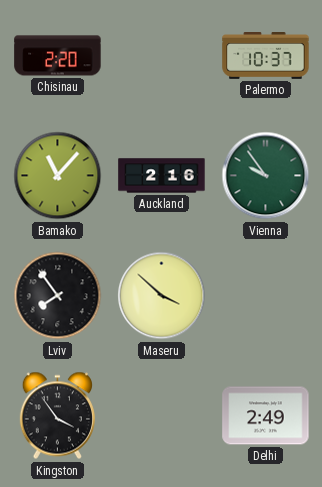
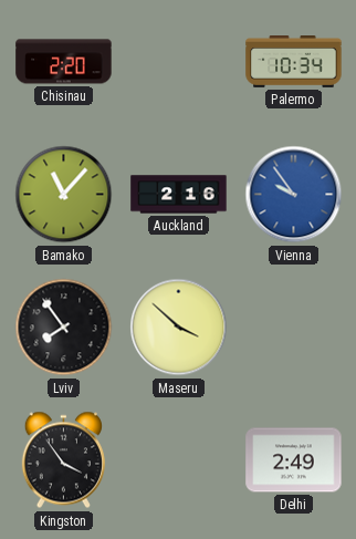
Palermo: 10:37 -> 10:34
Vienna dial: green -> blue
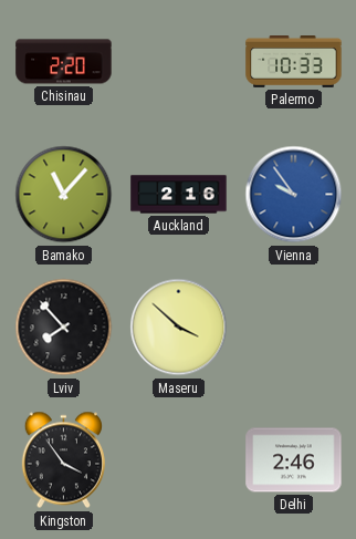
Palermo: 10:34 -> 10:33
Lviv: 7:54 -> 7:53
Delhi: 2:49 -> 2:46
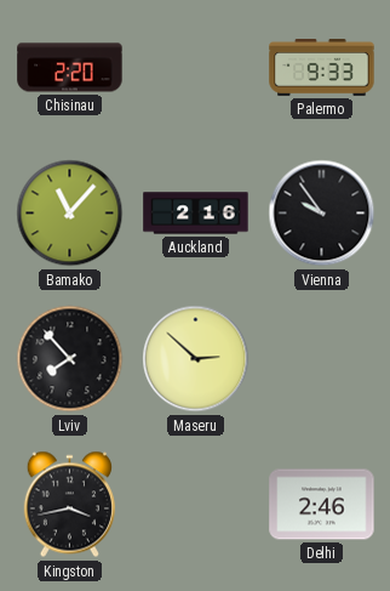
Palermo: 10:33 -> 9:33
Vienna dial: blue -> black
Maseru: 3:52 -> 2:52
Kingston: 3:54 -> 3:43
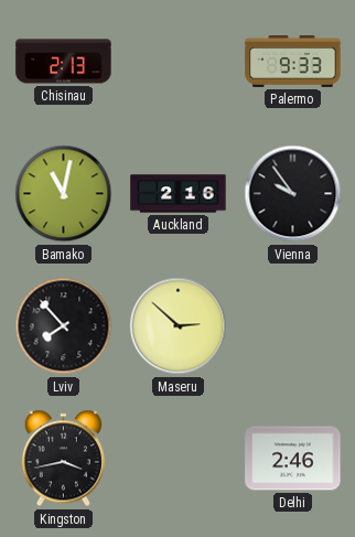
Chisinau: 2:20 -> 2:13
Bamako: 11:07 -> 11:02
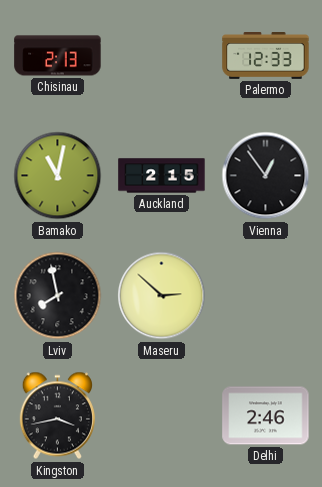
Palermo: 9:33 -> 12:33
Auckland: 2:16 -> 2:15
Vienna: 9:54 -> 12:54
Lviv: 7:53 -> 7:58
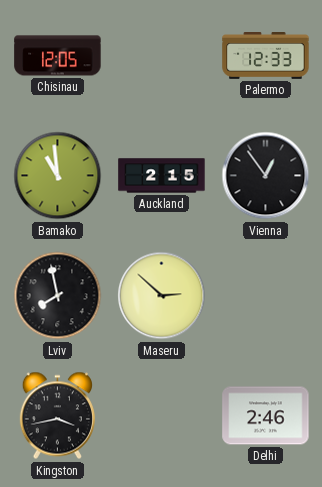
Chisinau: 2:13 -> 12:05
Bamako: 11:02 -> 10:59
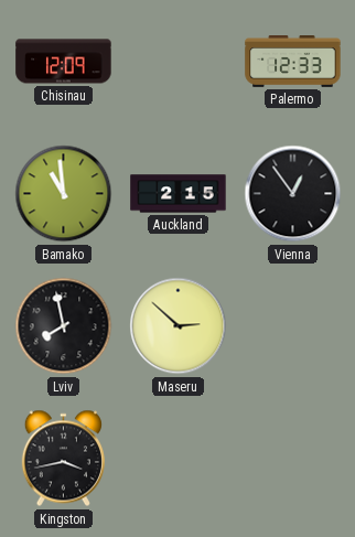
Chisinau: 12:05 -> 12:09
Delhi: 2:46 -> none
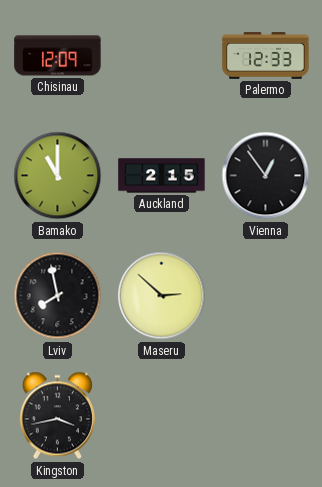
Bamako: 10:59 -> 11:00
